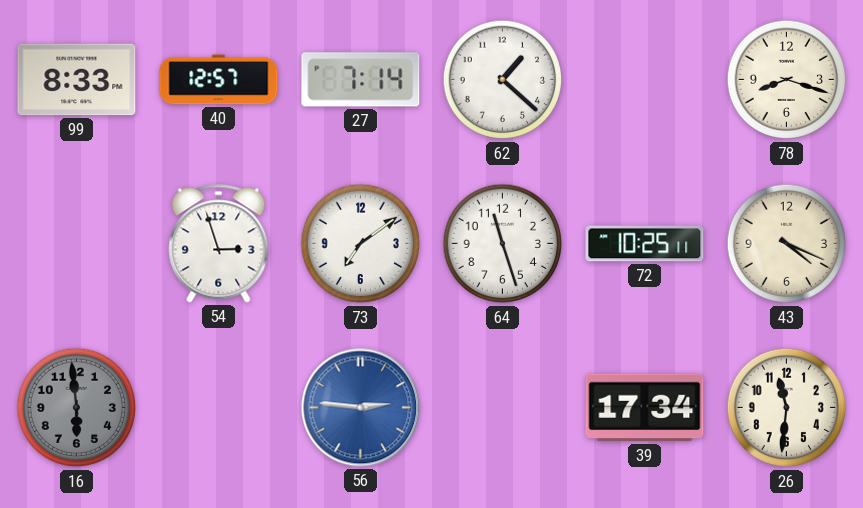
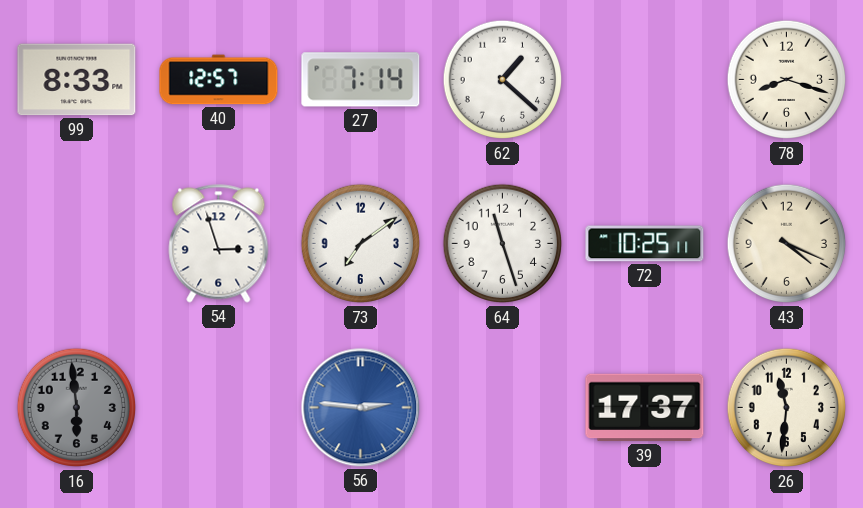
39: 17:34 -> 17:37
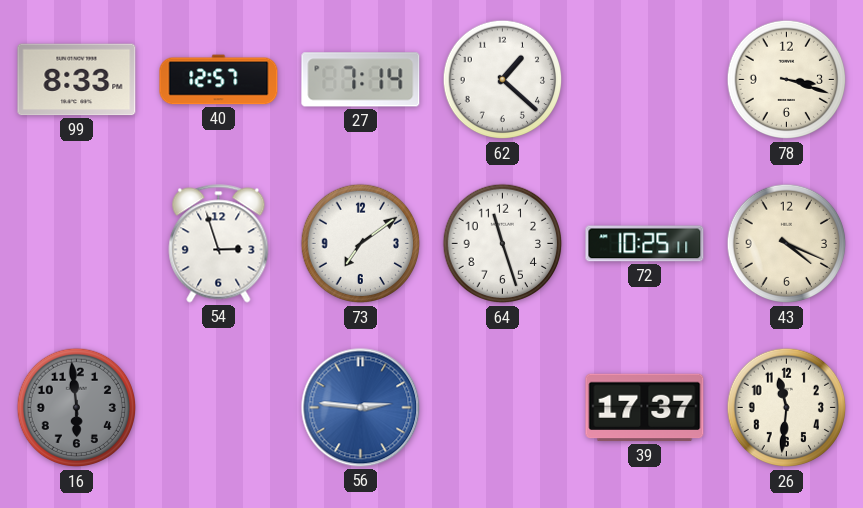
78: 8:18 -> 3:18
